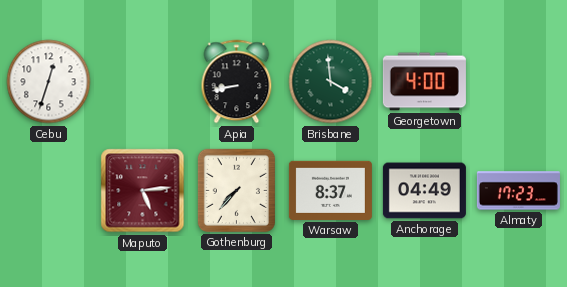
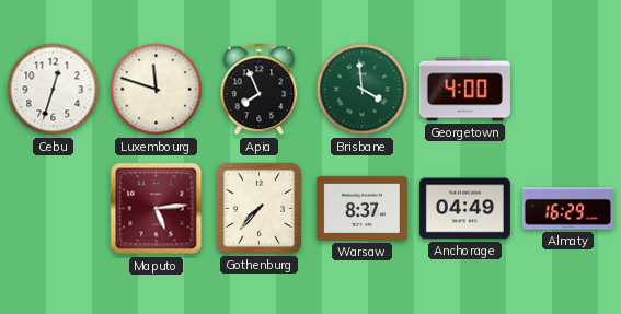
Luxembourg: none -> 11:48
Apia: 8:43 -> 7:56
Almaty: 17:23 -> 16:29
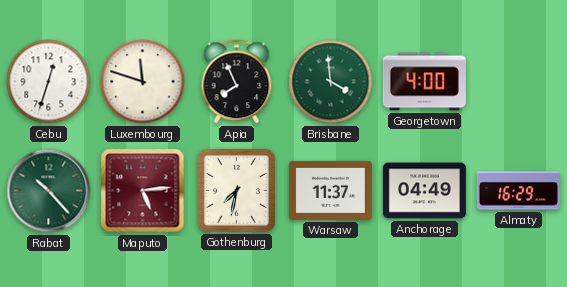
Rabat: none -> 10:23
Gothenburg: 7:37 -> 7:32
Warsaw: 8:37 -> 11:37
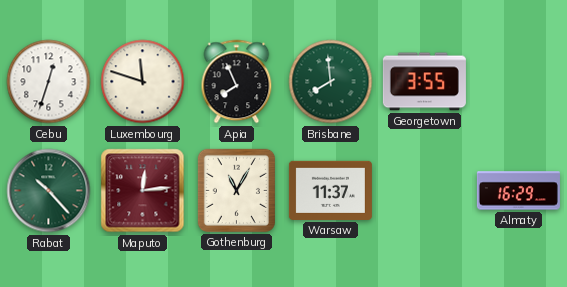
Brisbane: 3:59 -> 7:59
Georgetown: 4:00 -> 3:55
Maputo: 5:14 -> 12:14
Gothenburg: 7:32 -> 11:05
Anchorage: 04:49 -> none
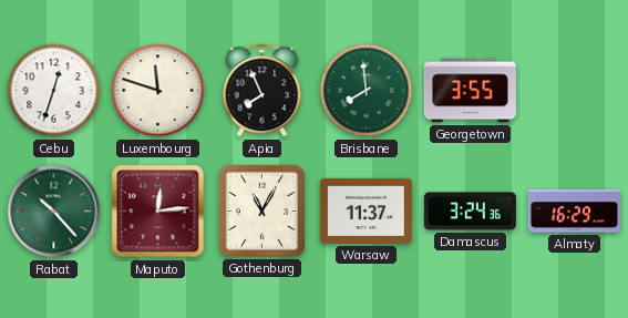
Damascus: none -> 3:24
